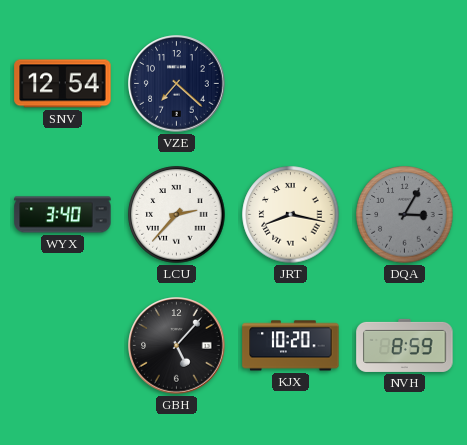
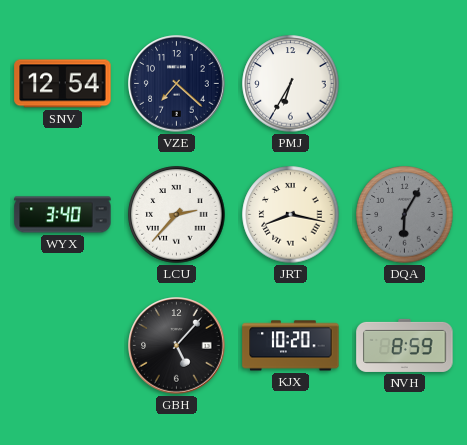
PMJ: none -> 6:35
DQA: 3:05 -> 6:05
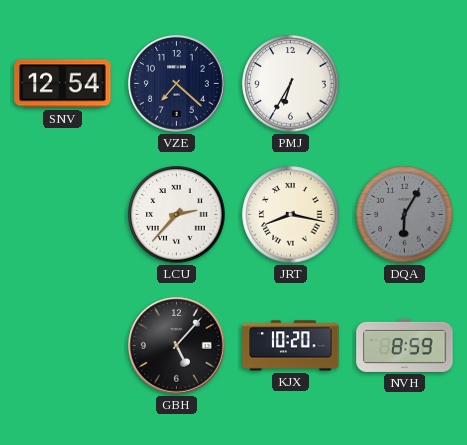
WYX: 3:40 -> none
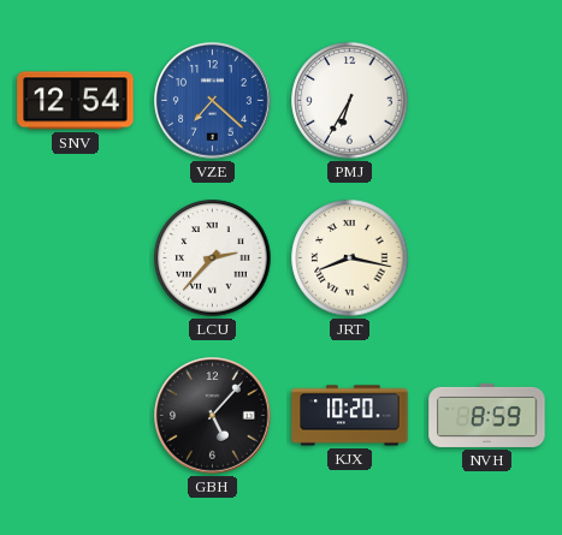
VZE dial: navy -> blue
DQA: 6:05 -> none
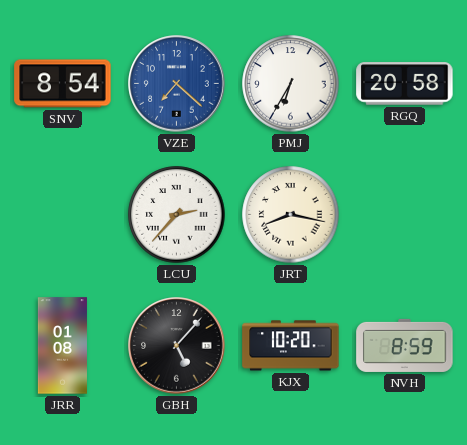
SNV: 12:54 -> 8:54
RGQ: none -> 20:58
JRR: none -> 01:08
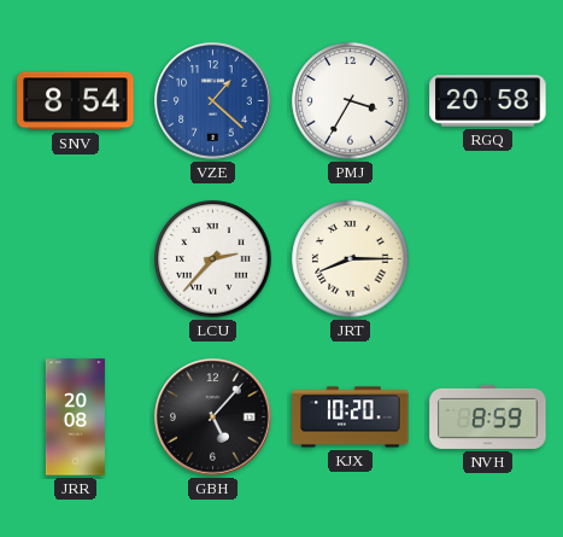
VZE: 7:22 -> 1:22
PMJ: 6:35 -> 3:35
JRT: 8:17 -> 8:15
JRR: 01:08 -> 20:08
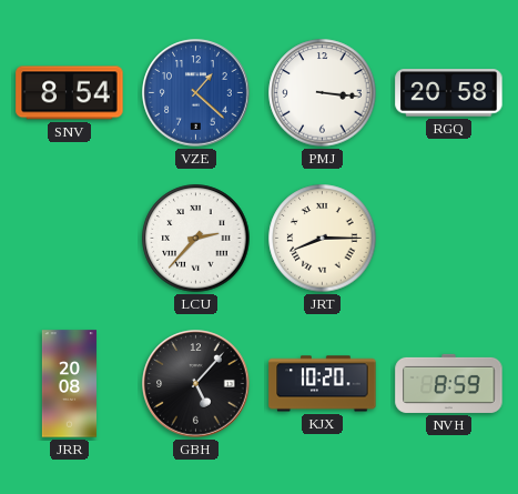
PMJ: 3:35 -> 3:16
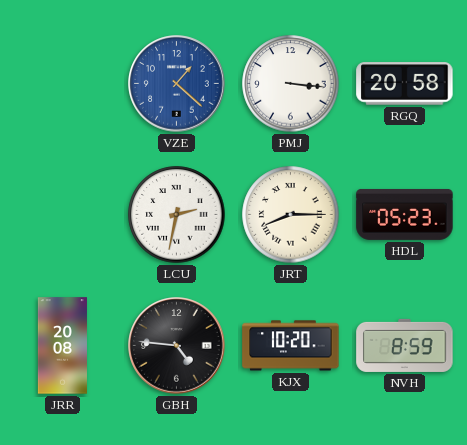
SNV: 8:54 -> none
LCU: 2:37 -> 2:32
HDL: none -> 05:23
GBH: 5:07 -> 4:46
